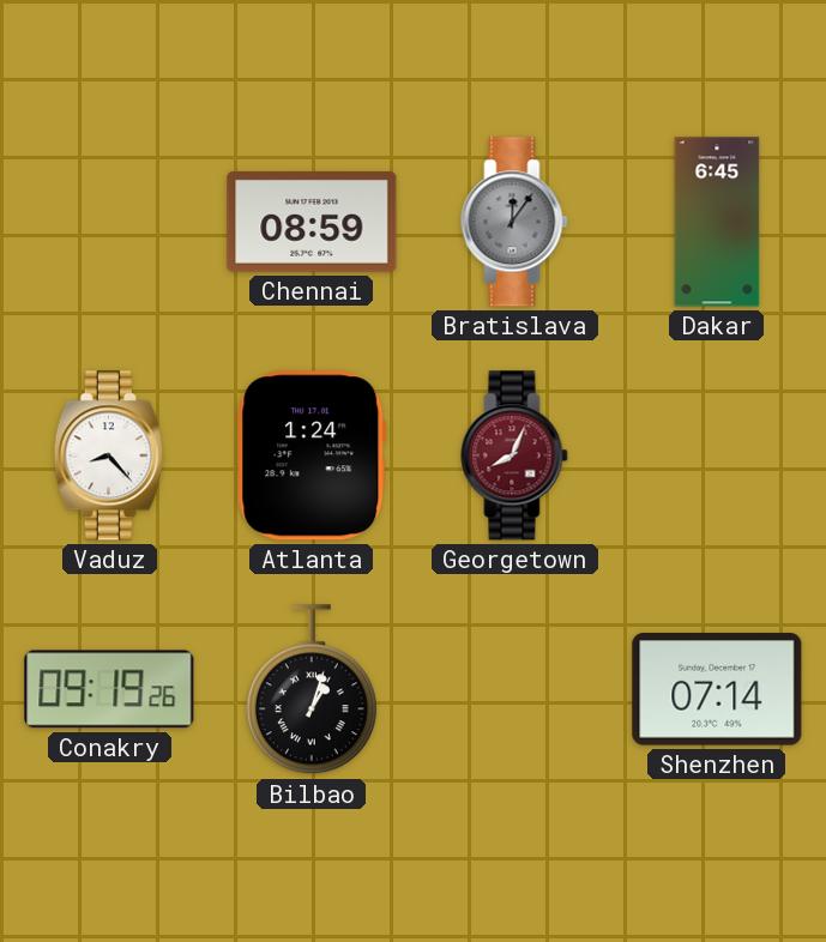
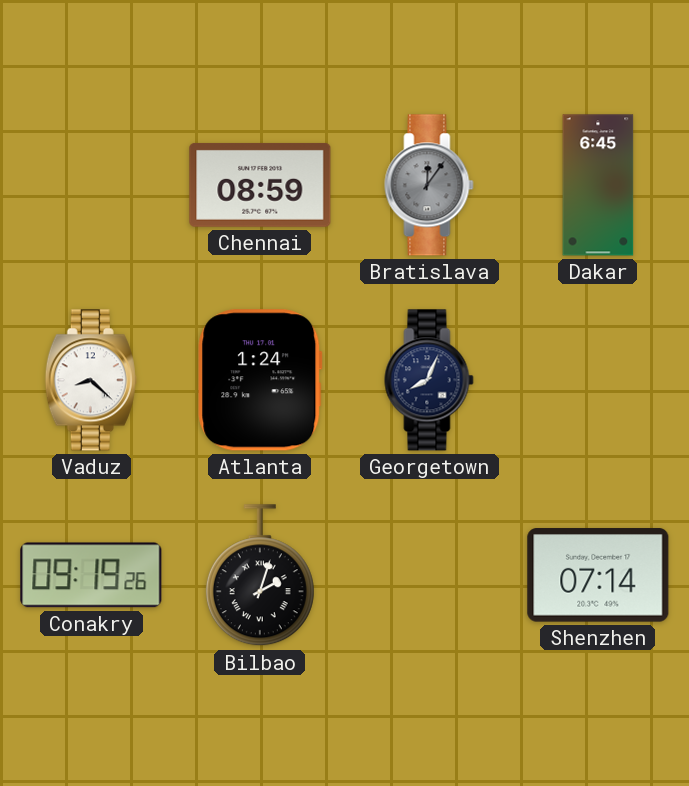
Vaduz: 8:23 -> 8:22
Georgetown dial: burgundy -> navy
Bilbao: 1:03 -> 2:03
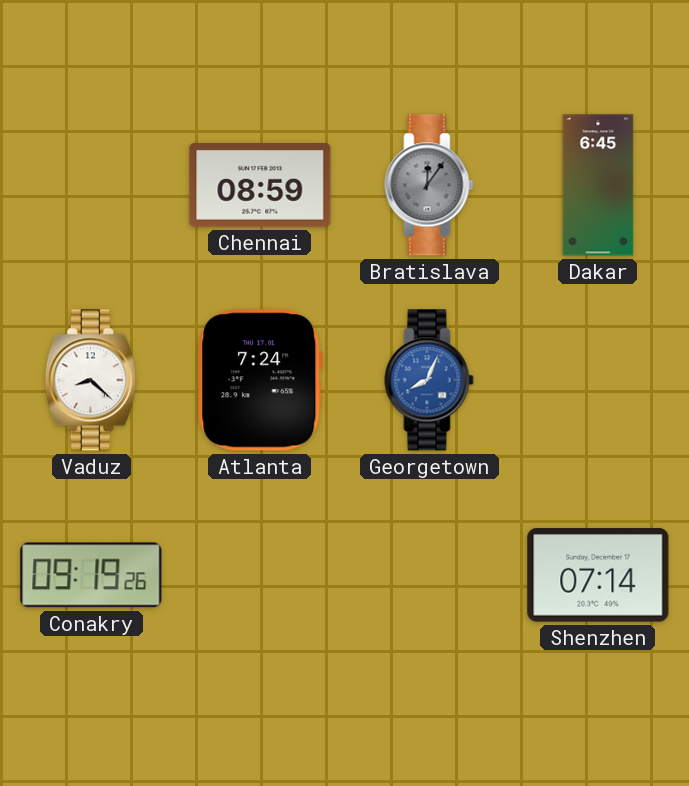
Atlanta: 1:24 -> 7:24
Georgetown dial: navy -> blue
Bilbao: 2:03 -> none
